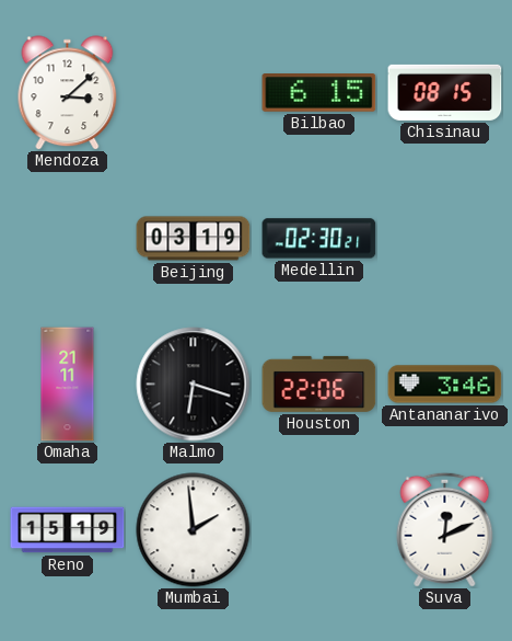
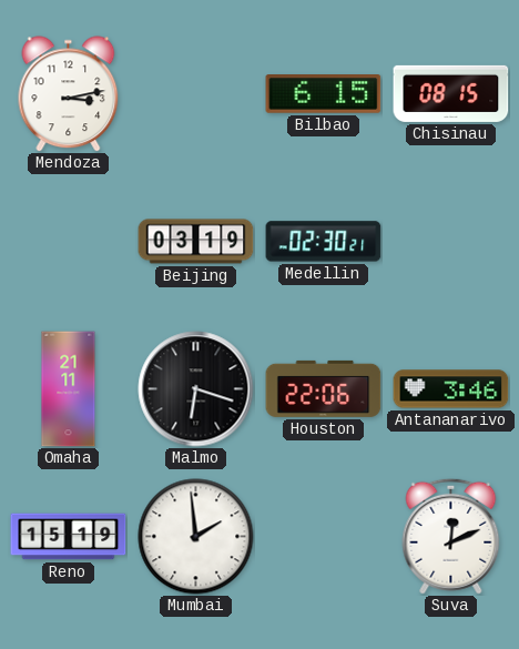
Mendoza: 3:08 -> 3:13
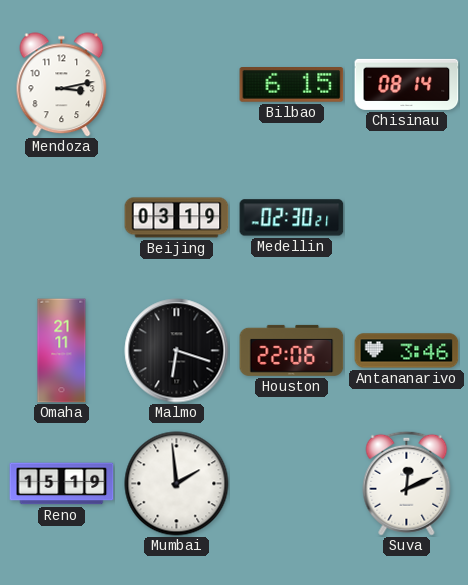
Chisinau: 08:15 -> 08:14
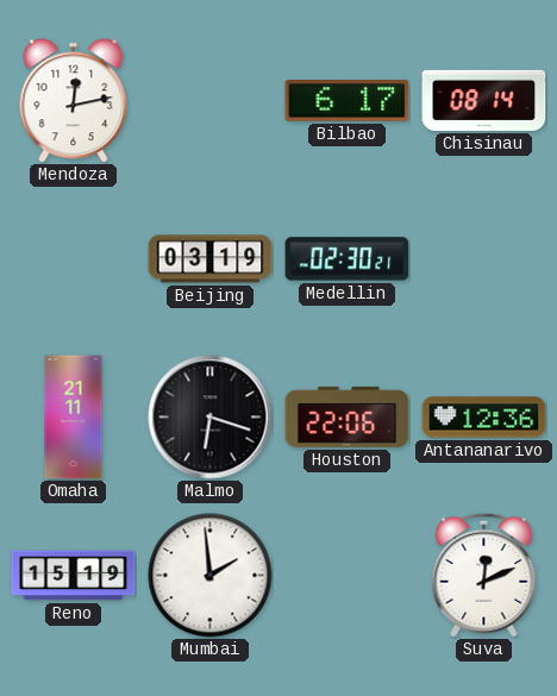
Mendoza: 3:13 -> 12:13
Bilbao: 6:15 -> 6:17
Antananarivo: 3:46 -> 12:36
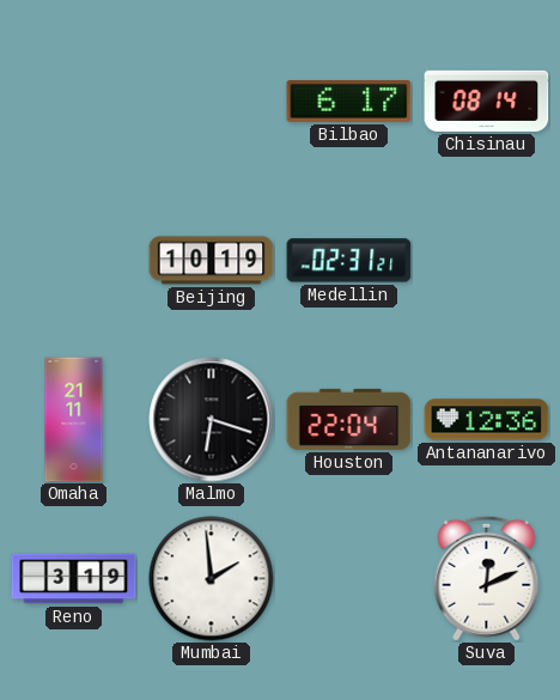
Mendoza: 12:13 -> none
Beijing: 03:19 -> 10:19
Medellin: 02:30 -> 02:31
Houston: 22:06 -> 22:04
Reno: 15:19 -> 3:19
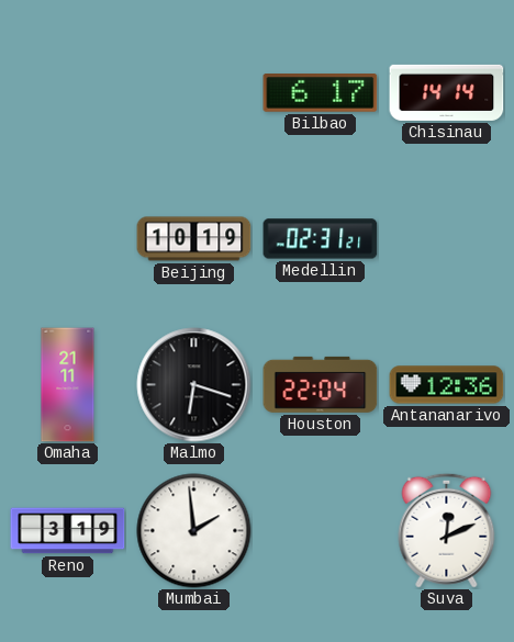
Chisinau: 08:14 -> 14:14
